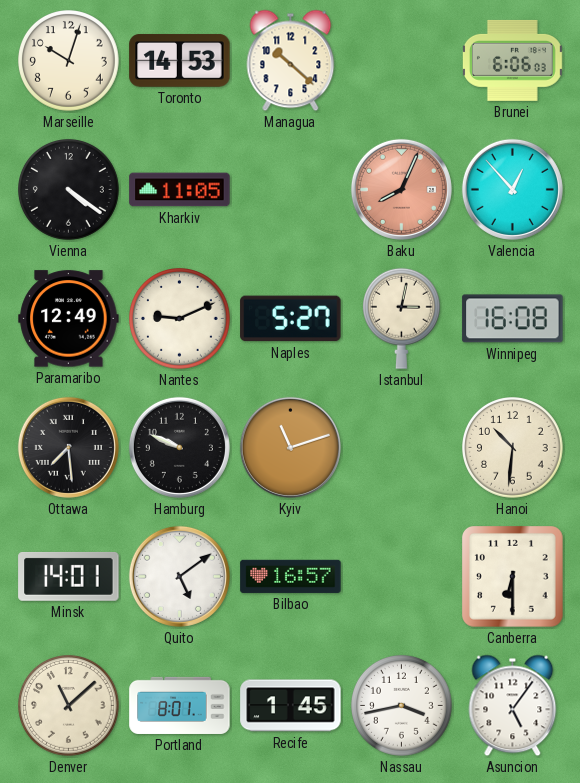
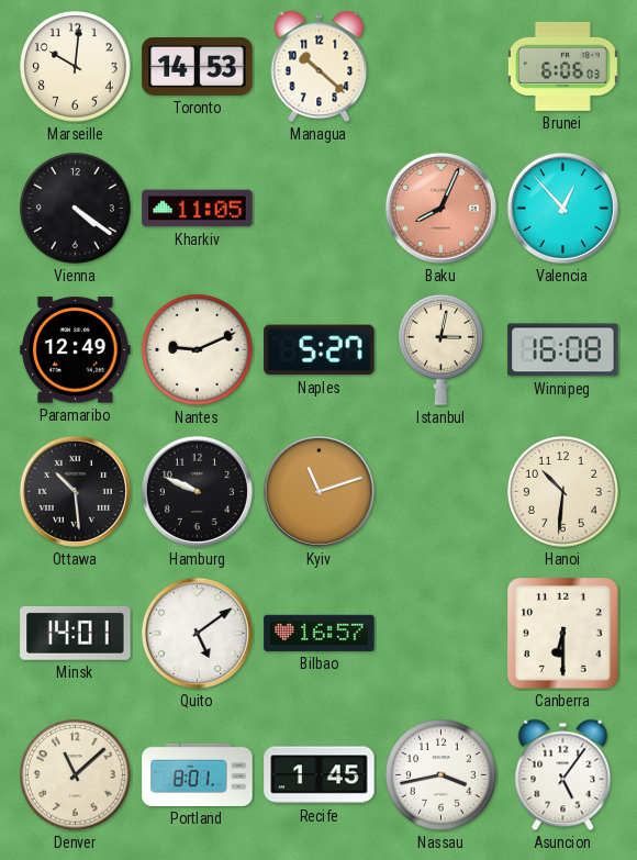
Marseille: 10:03 -> 10:01
Ottawa: 7:29 -> 10:29
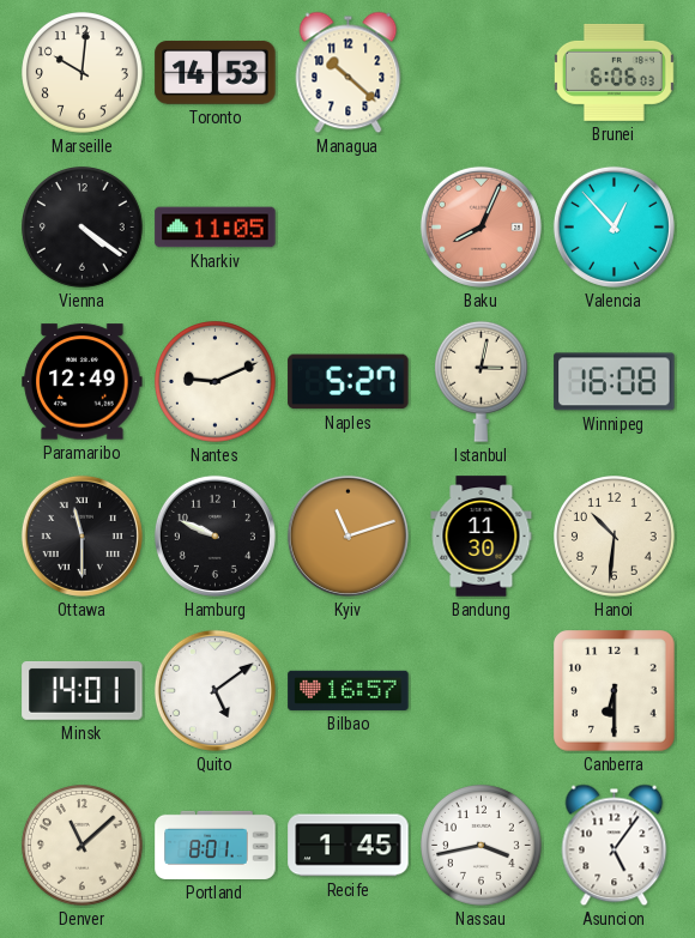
Ottawa: 10:29 -> 11:30
Bandung: none -> 11:30
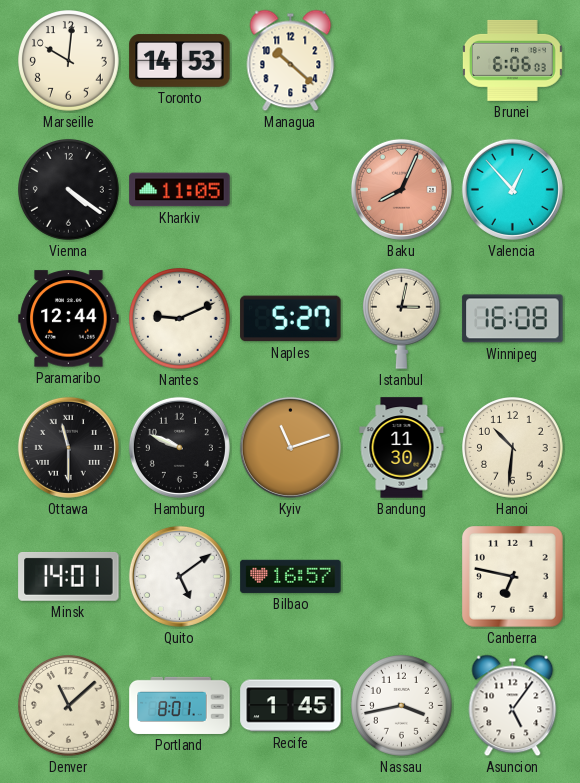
Paramaribo: 12:49 -> 12:44
Canberra: 6:30 -> 6:47
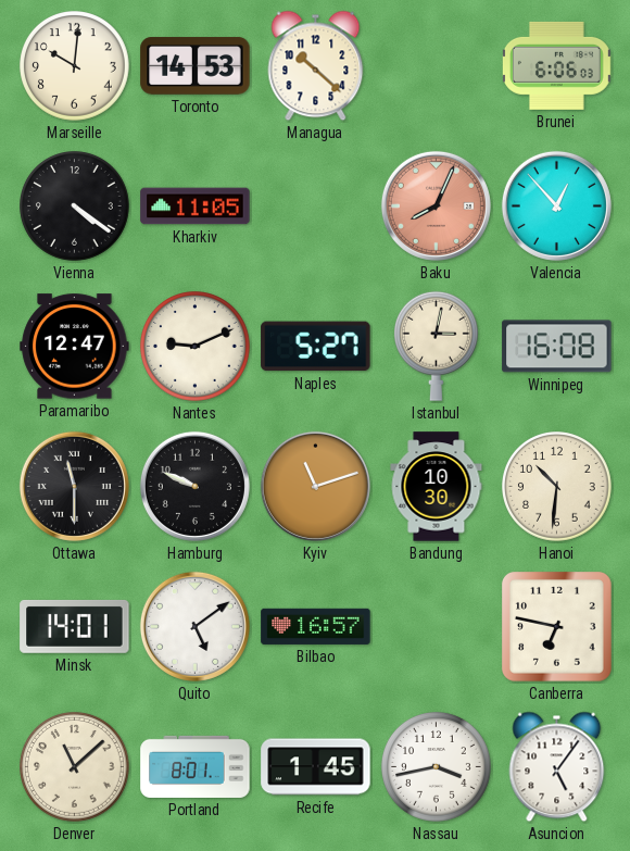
Paramaribo: 12:44 -> 12:47
Bandung: 11:30 -> 10:30
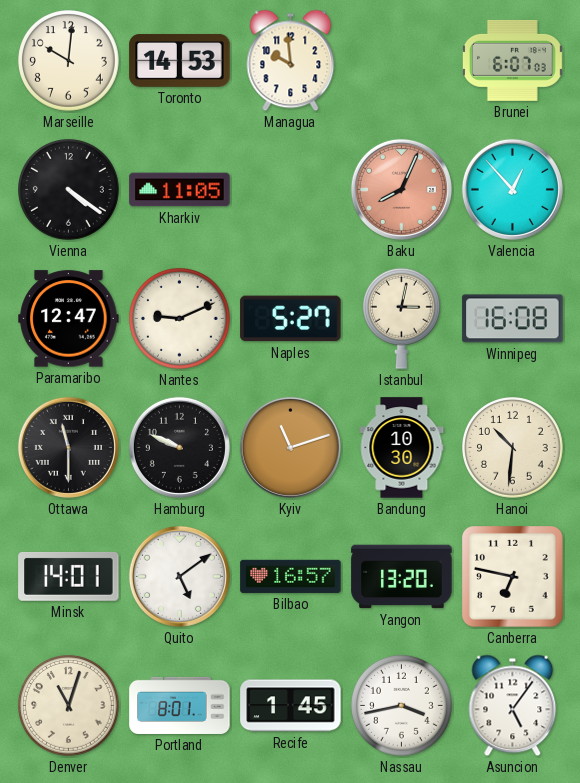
Managua: 10:22 -> 9:59
Brunei: 6:06 -> 6:07
Yangon: none -> 13:20
Denver: 11:08 -> 11:03
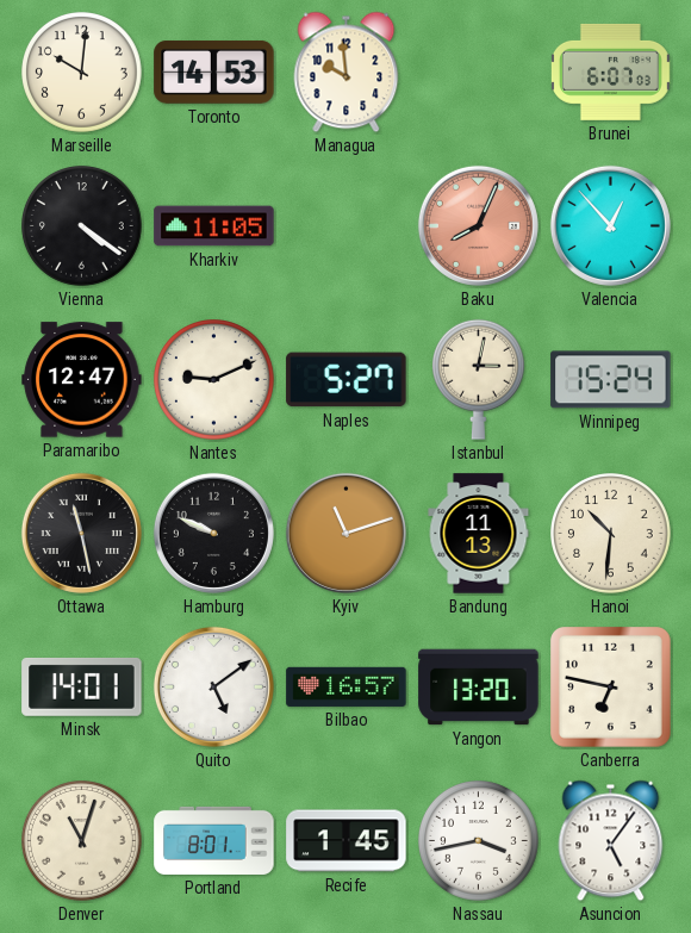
Winnipeg: 16:08 -> 15:24
Ottawa: 11:30 -> 11:28
Bandung: 10:30 -> 11:13
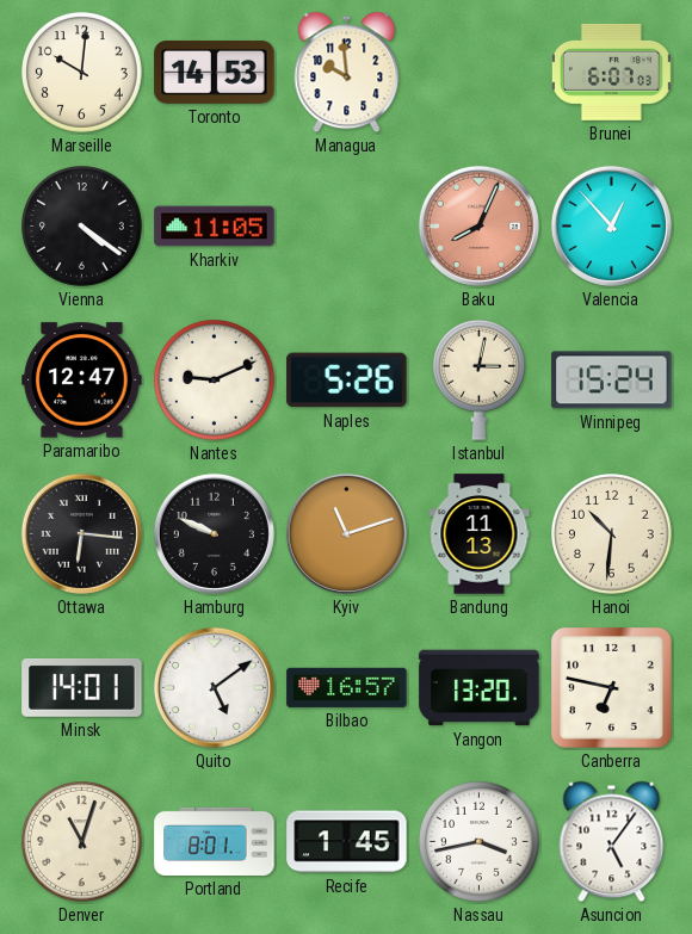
Naples: 5:27 -> 5:26
Ottawa: 11:28 -> 6:16
